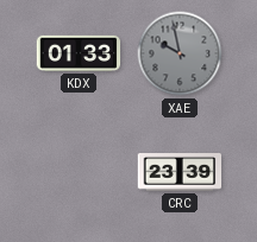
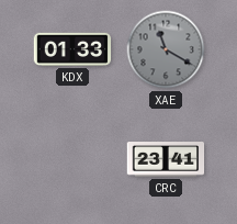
XAE: 9:58 -> 11:20
CRC: 23:39 -> 23:41
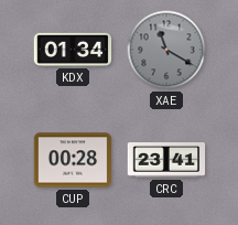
KDX: 01:33 -> 01:34
CUP: none -> 00:28
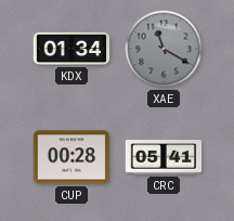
CRC: 23:41 -> 05:41
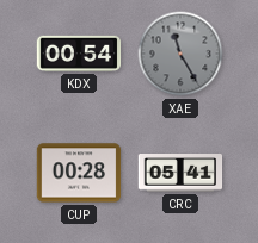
KDX: 01:34 -> 00:54
XAE: 11:20 -> 11:25
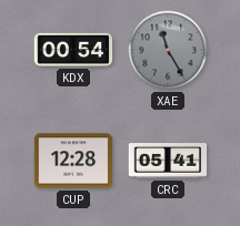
CUP: 00:28 -> 12:28
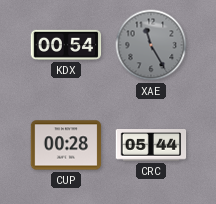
CUP: 12:28 -> 00:28
CRC: 05:41 -> 05:44
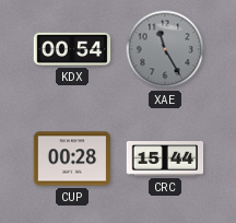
CRC: 05:44 -> 15:44
